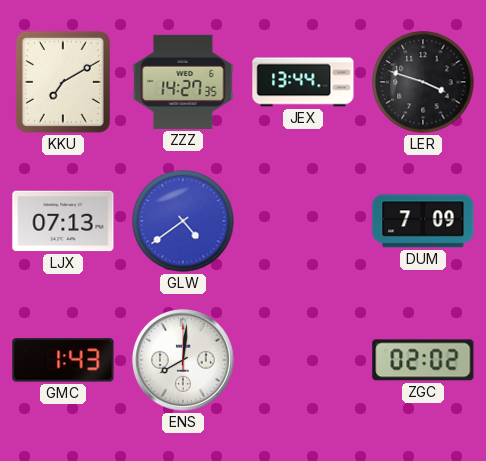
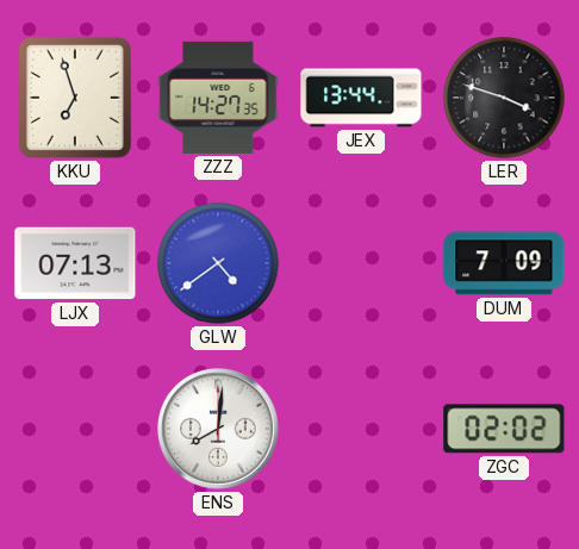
KKU: 7:10 -> 6:57
GMC: 1:43 -> none
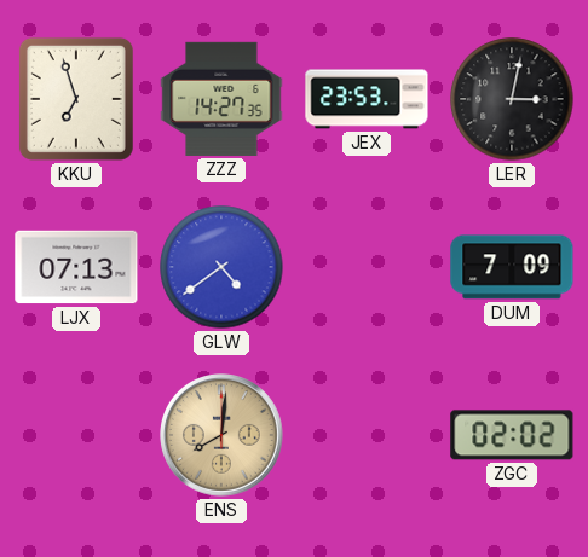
JEX: 13:44 -> 23:53
LER: 3:48 -> 3:02
ENS dial: white -> champagne
